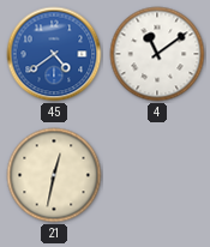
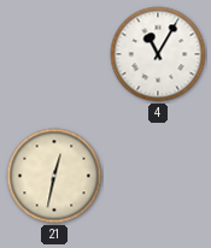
45: 4:39 -> none
4: 11:09 -> 11:05
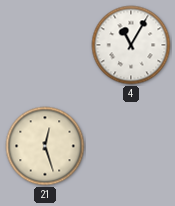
21: 12:32 -> 12:27
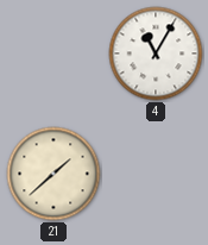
21: 12:27 -> 1:38
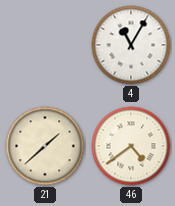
46: none -> 4:39
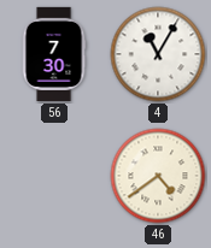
56: none -> 7:30
21: 1:38 -> none
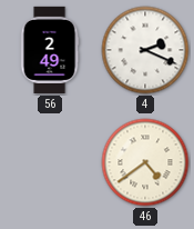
56: 7:30 -> 2:49
4: 11:05 -> 2:19
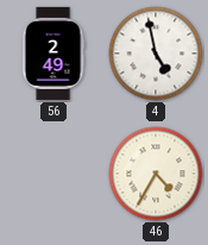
4: 2:19 -> 4:58
46: 4:39 -> 4:35
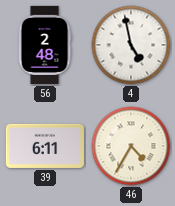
56: 2:49 -> 2:48
39: none -> 6:11
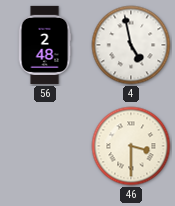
39: 6:11 -> none
46: 4:35 -> 3:30
